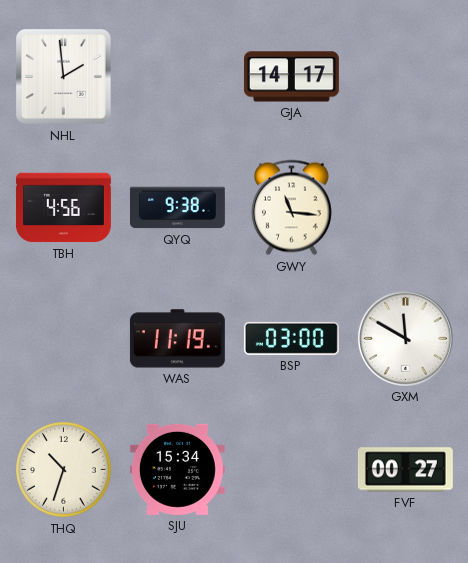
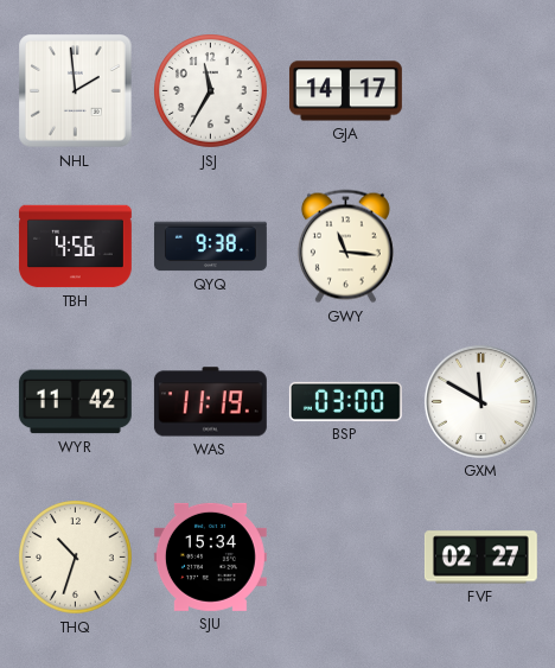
JSJ: none -> 11:35
WYR: none -> 11:42
FVF: 00:27 -> 02:27
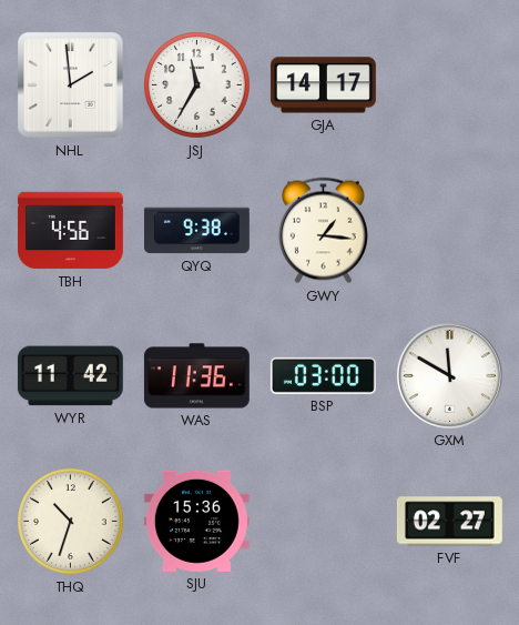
GWY: 11:16 -> 1:16
WAS: 11:19 -> 11:36
SJU: 15:34 -> 15:36
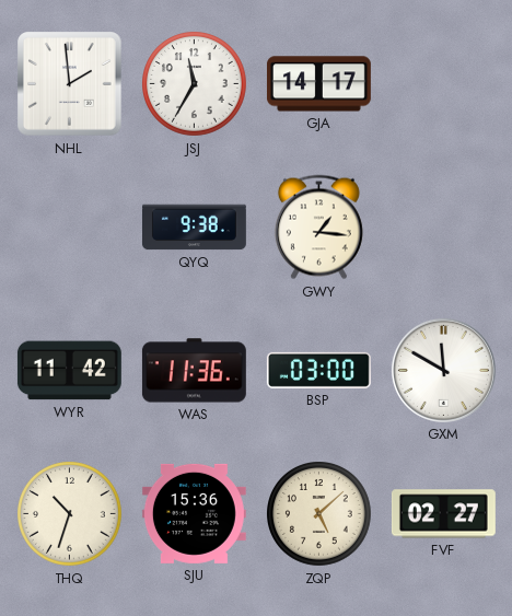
TBH: 4:56 -> none
ZQP: none -> 5:08
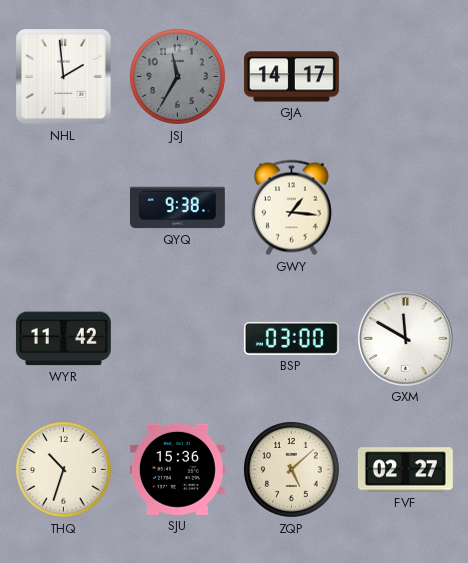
JSJ dial: white -> grey
WAS: 11:36 -> none
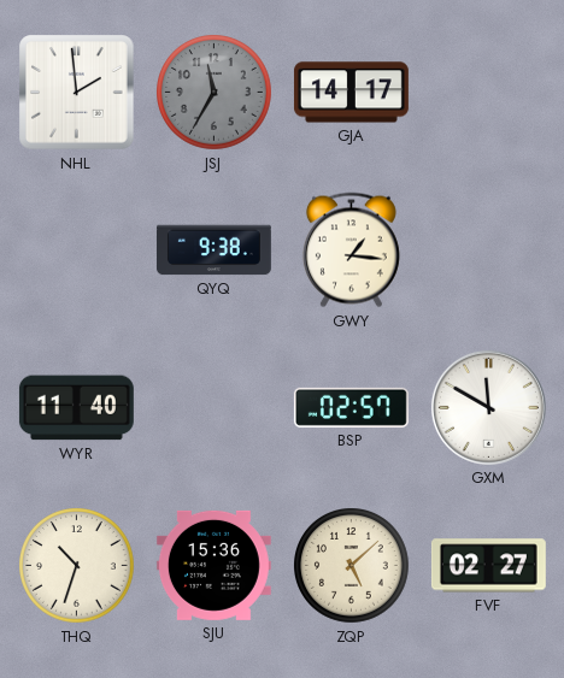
WYR: 11:42 -> 11:40
BSP: 03:00 -> 02:57
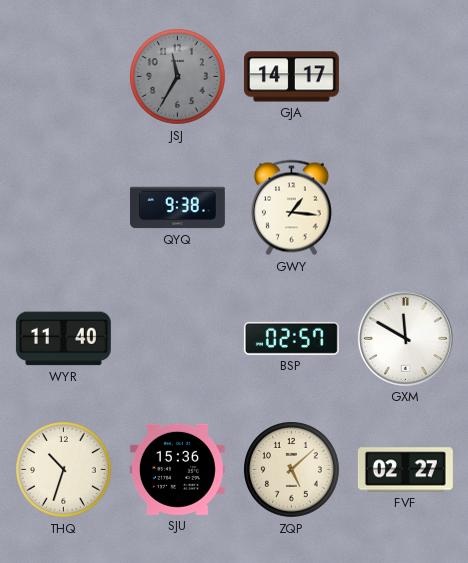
NHL: 1:59 -> none
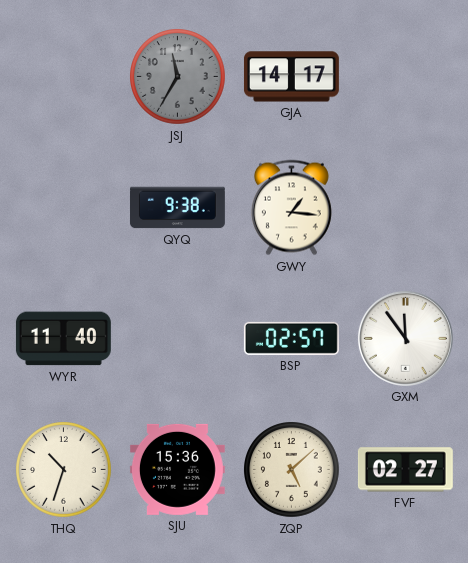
GXM: 11:50 -> 11:54
